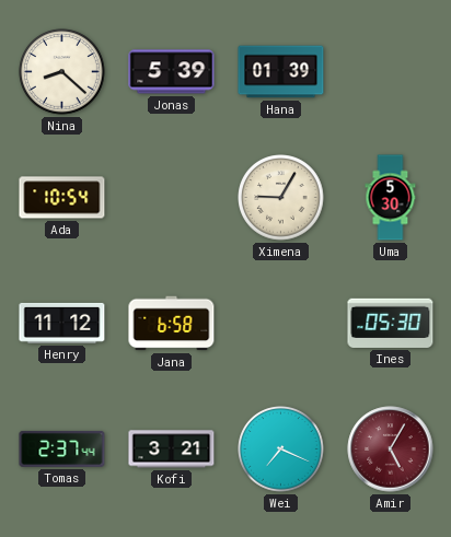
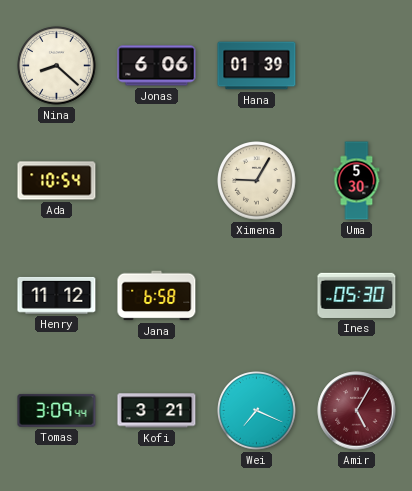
Jonas: 5:39 -> 6:06
Tomas: 2:37 -> 3:09
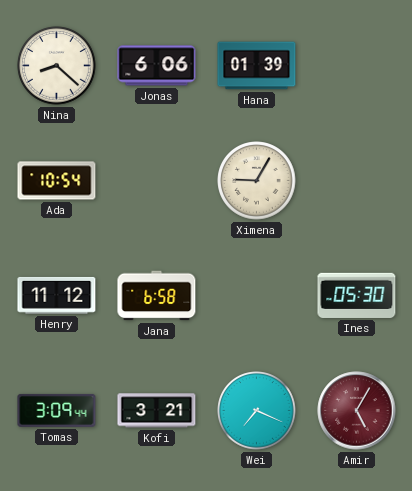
Uma: 5:30 -> none
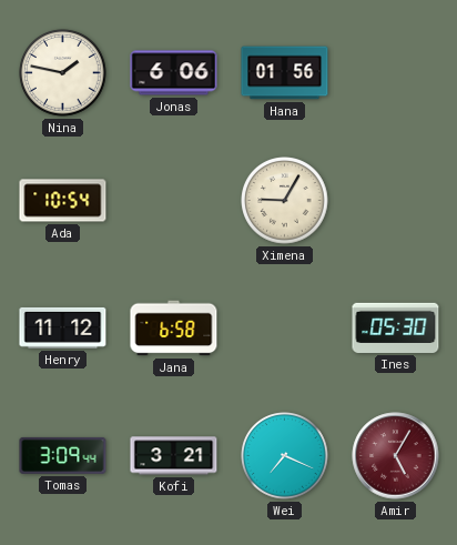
Nina: 8:22 -> 1:47
Hana: 01:39 -> 01:56
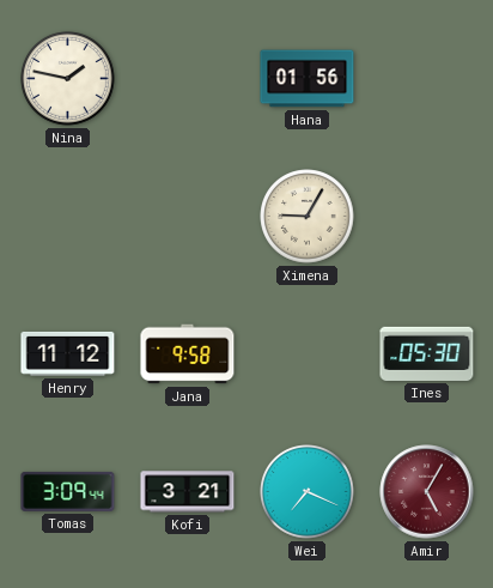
Jonas: 6:06 -> none
Ada: 10:54 -> none
Jana: 6:58 -> 9:58
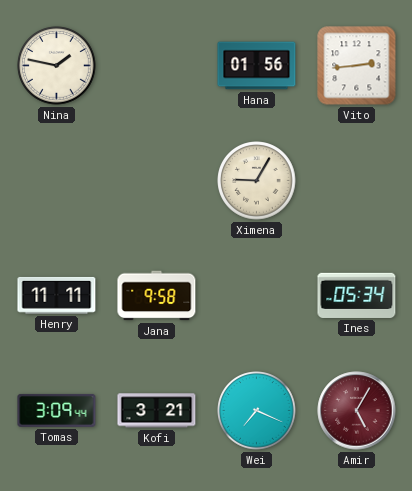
Vito: none -> 2:44
Henry: 11:12 -> 11:11
Ines: 05:30 -> 05:34
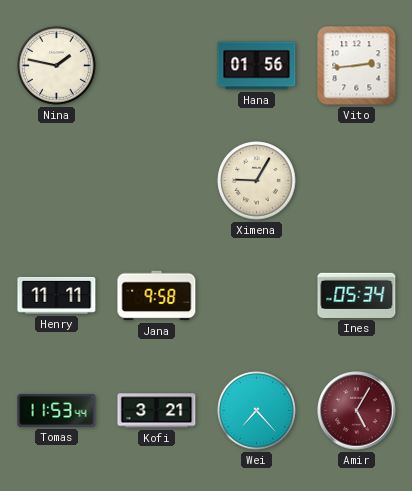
Tomas: 3:09 -> 11:53
Wei: 7:19 -> 7:23
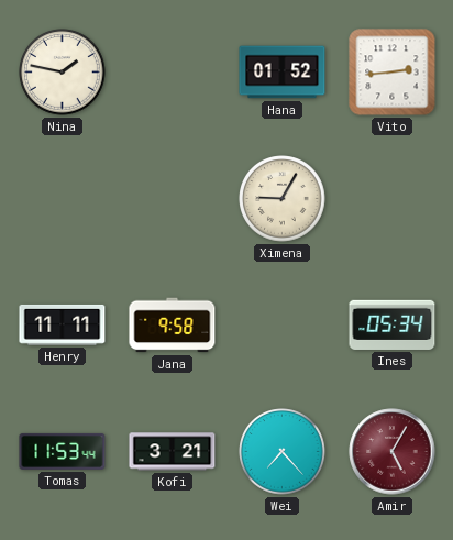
Hana: 01:56 -> 01:52
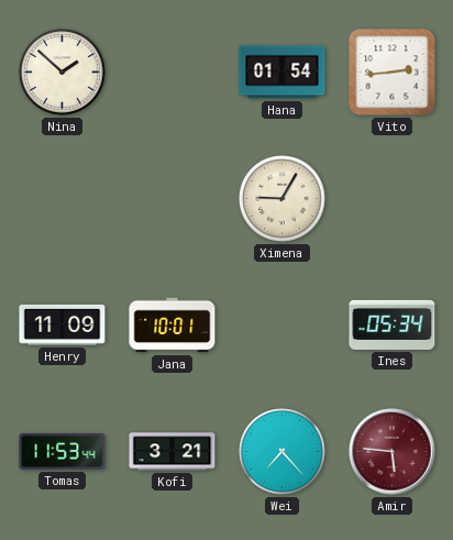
Nina: 1:47 -> 1:52
Hana: 01:52 -> 01:54
Henry: 11:11 -> 11:09
Jana: 9:58 -> 10:01
Amir: 5:05 -> 5:46
